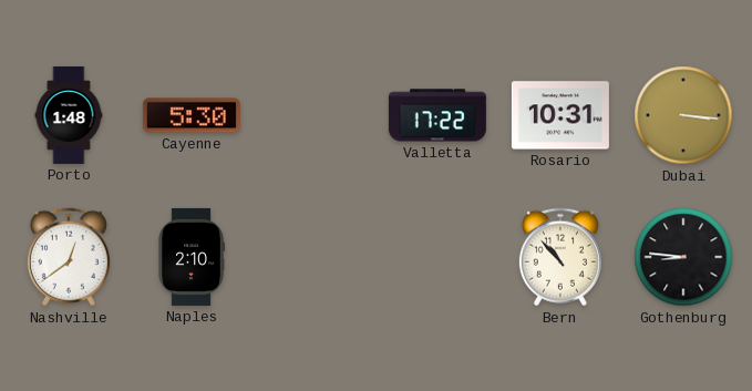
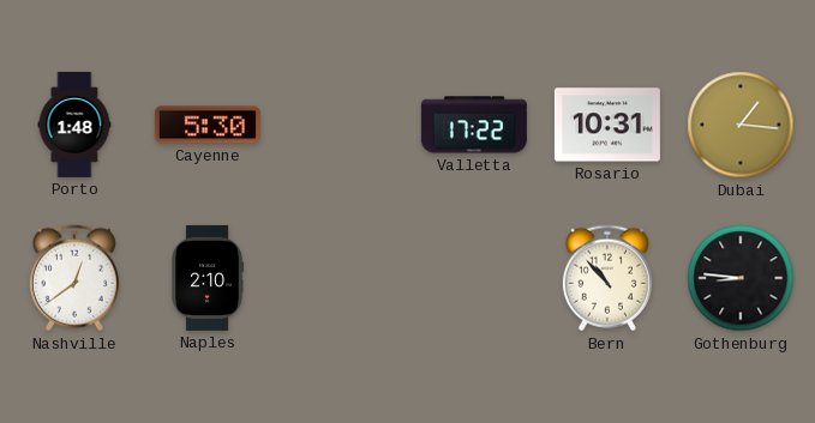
Dubai: 3:16 -> 1:16
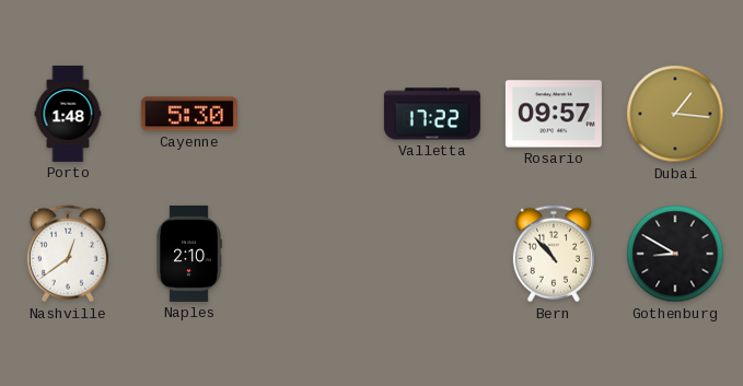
Rosario: 10:31 -> 09:57
Gothenburg: 8:46 -> 8:50
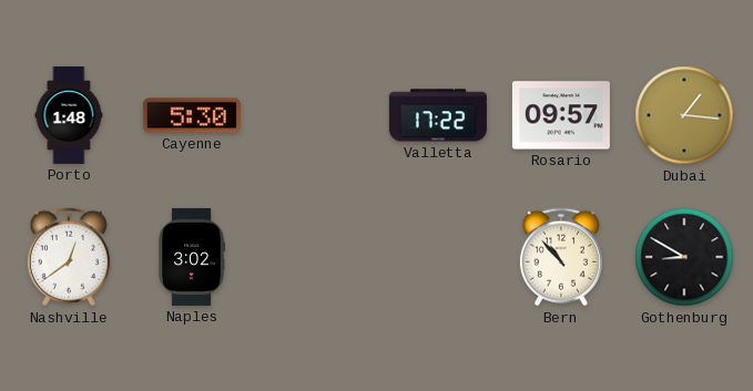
Naples: 2:10 -> 3:02
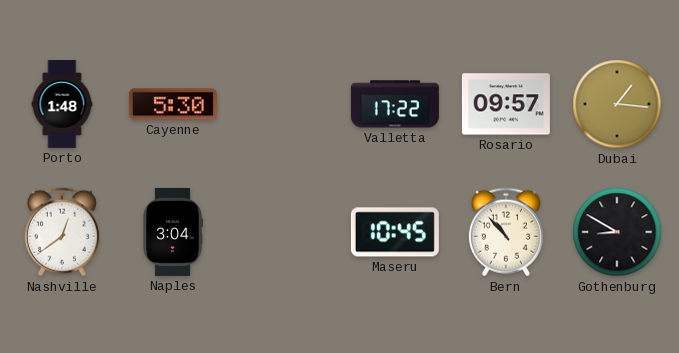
Naples: 3:02 -> 3:04
Maseru: none -> 10:45
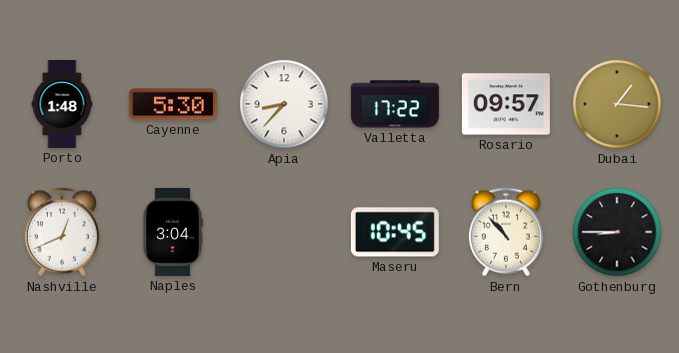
Apia: none -> 8:37
Nashville: 12:39 -> 12:41
Gothenburg: 8:50 -> 8:45
